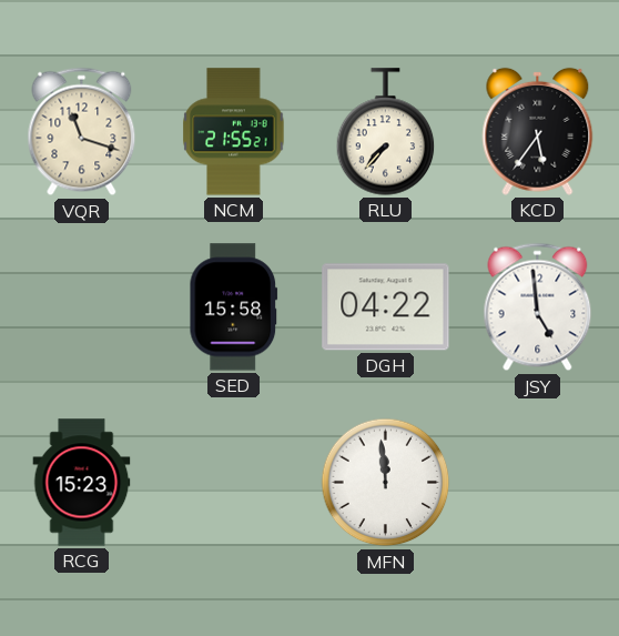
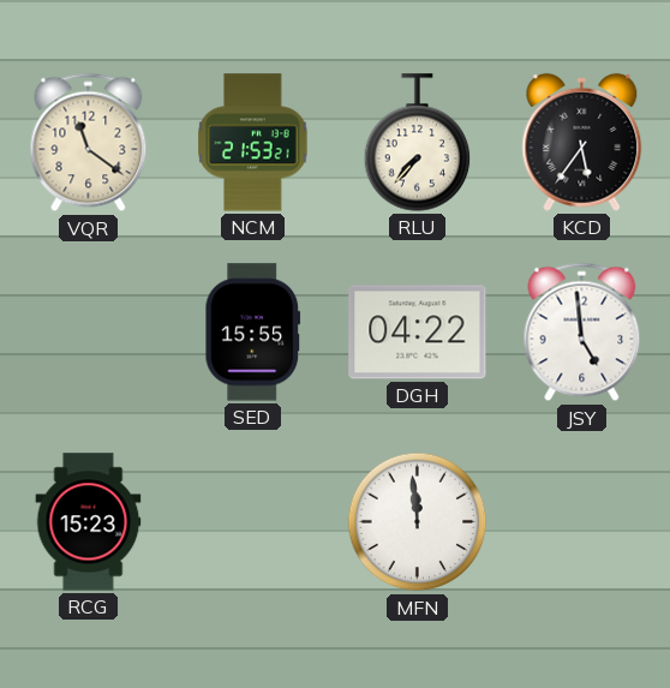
VQR: 11:18 -> 11:21
NCM: 21:55 -> 21:53
SED: 15:58 -> 15:55
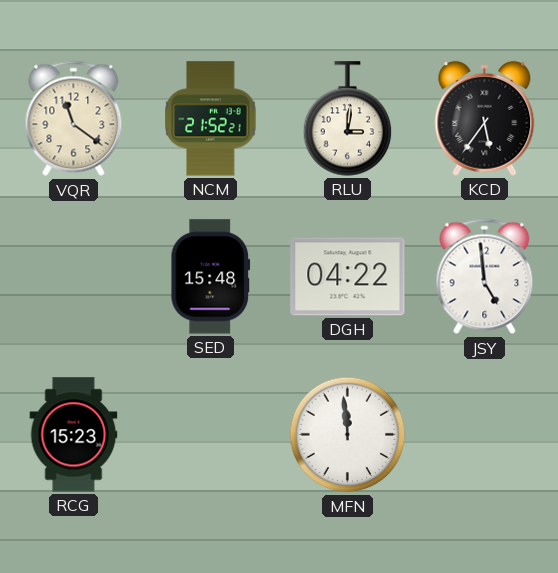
NCM: 21:53 -> 21:52
RLU: 7:37 -> 3:01
SED: 15:55 -> 15:48
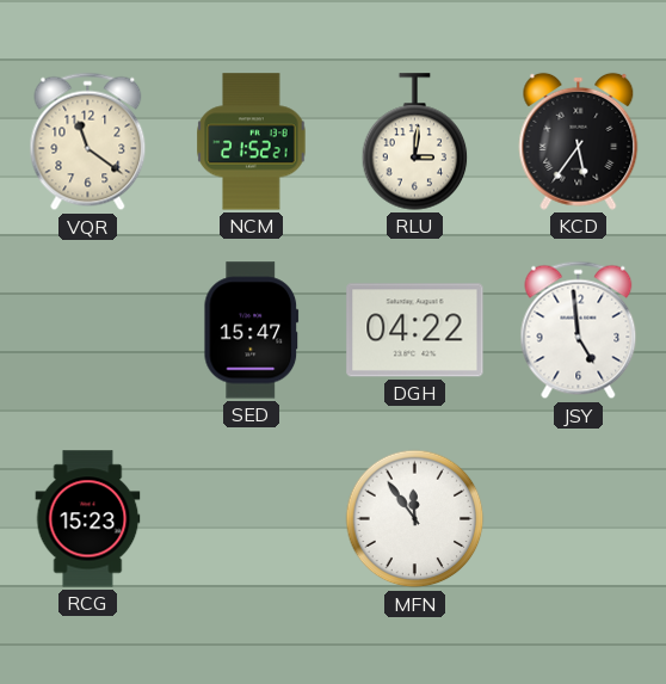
SED: 15:48 -> 15:47
MFN: 11:59 -> 11:54
